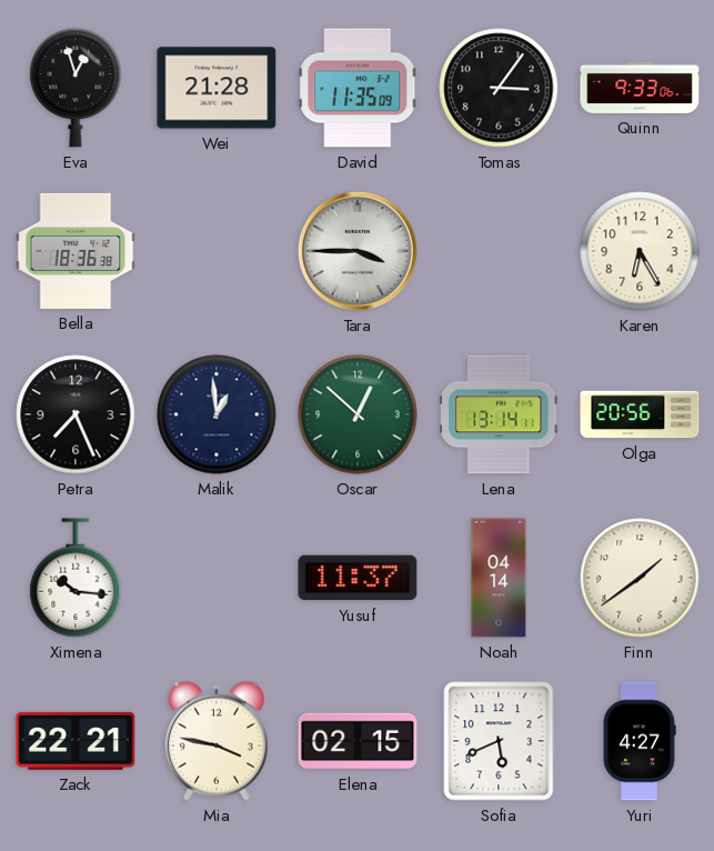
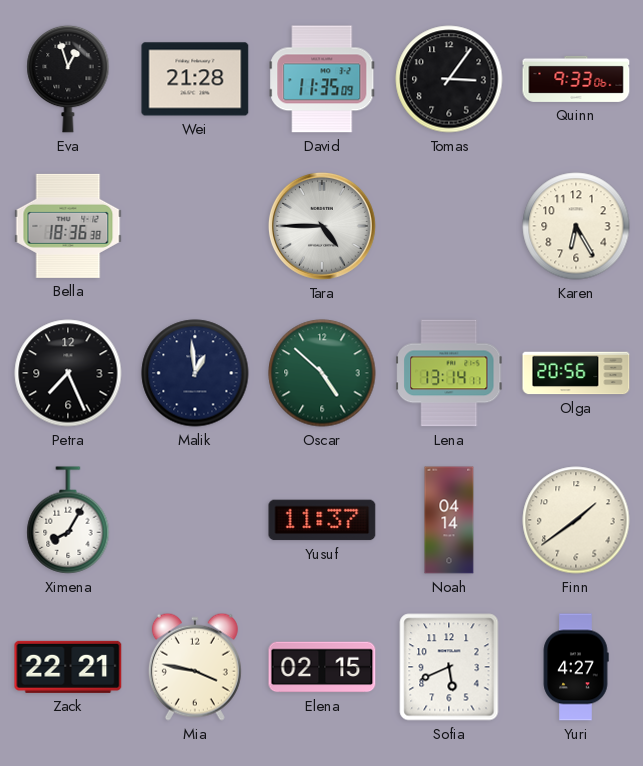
Tara: 3:45 -> 4:45
Oscar: 12:52 -> 4:52
Ximena: 10:16 -> 8:05
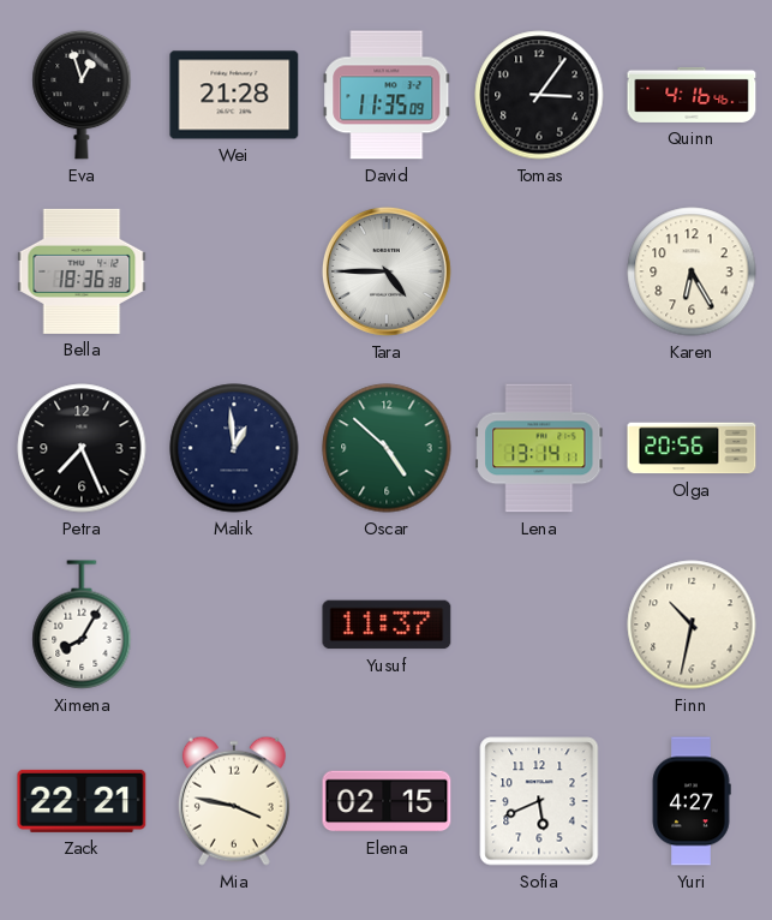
Quinn: 9:33 -> 4:16
Noah: 04:14 -> none
Finn: 1:39 -> 10:32
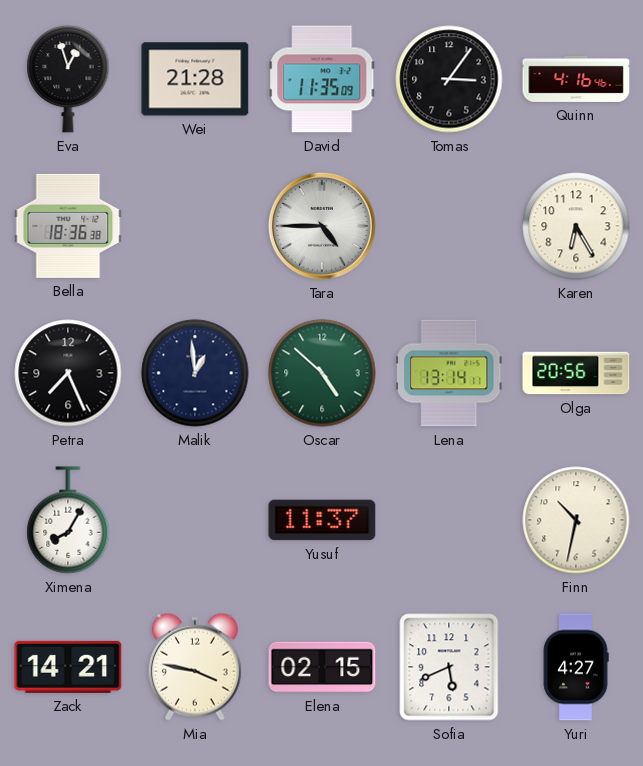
Zack: 22:21 -> 14:21
